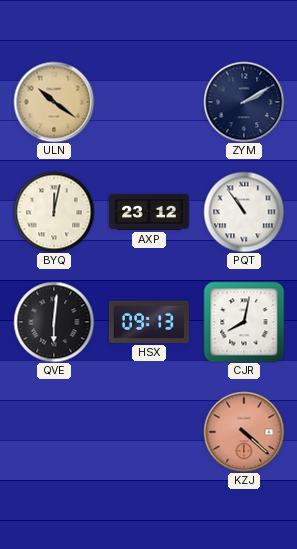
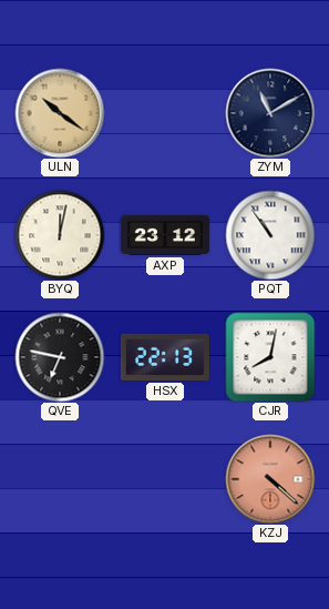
ZYM: 2:10 -> 11:10
QVE: 6:01 -> 6:47
HSX: 09:13 -> 22:13
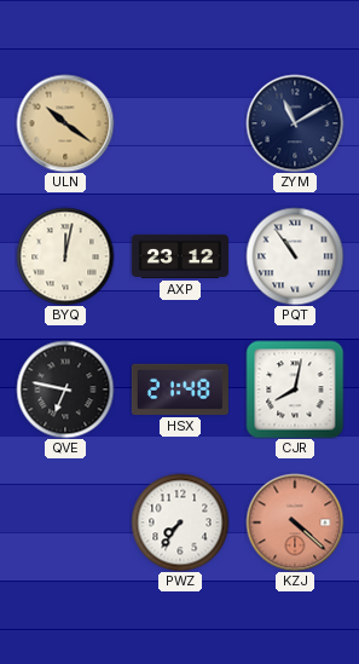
HSX: 22:13 -> 21:48
PWZ: none -> 7:36
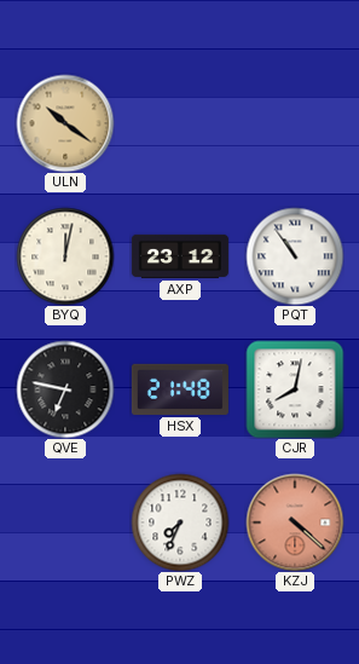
ZYM: 11:10 -> none
PWZ: 7:36 -> 7:34
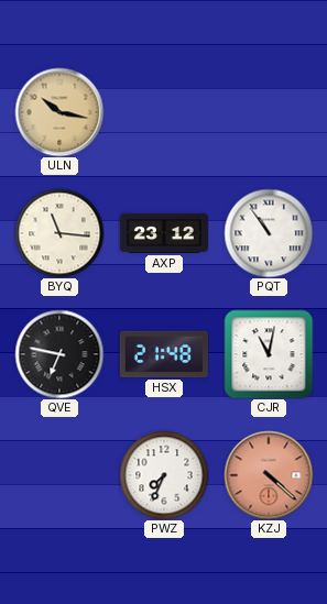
ULN: 10:21 -> 10:17
BYQ: 12:02 -> 11:16
CJR: 8:02 -> 11:02
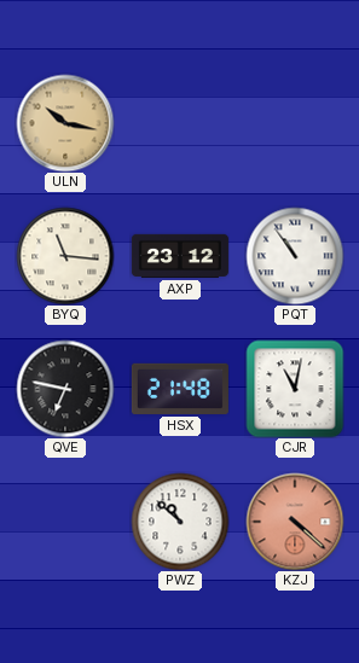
PWZ: 7:34 -> 10:52
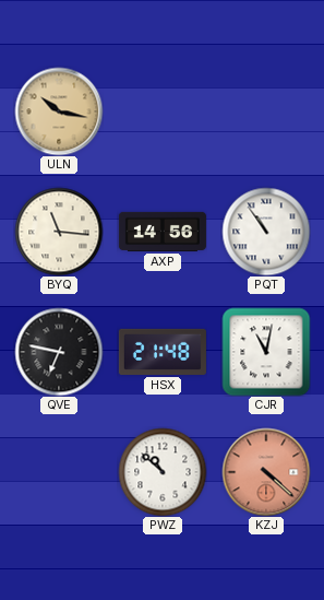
AXP: 23:12 -> 14:56
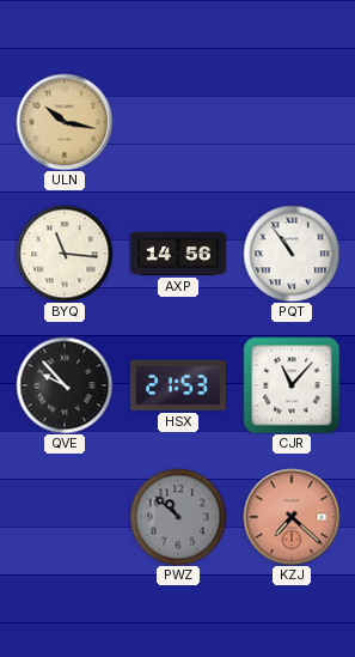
QVE: 6:47 -> 9:53
HSX: 21:48 -> 21:53
CJR: 11:02 -> 11:07
PWZ dial: white -> grey
KZJ: 4:22 -> 7:22
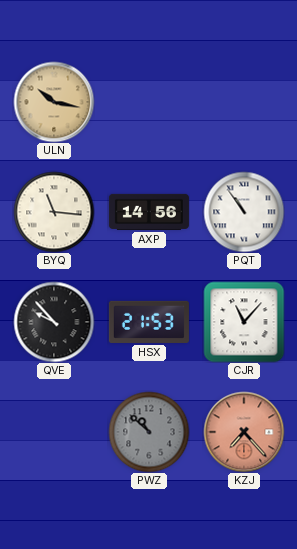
KZJ: 7:22 -> 7:23
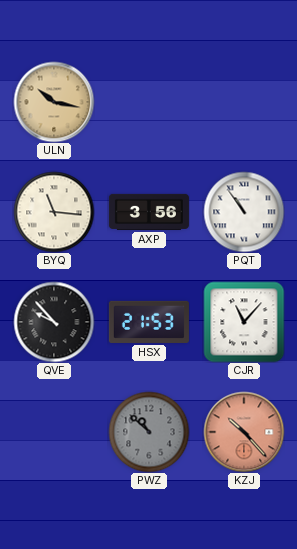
AXP: 14:56 -> 3:56
KZJ: 7:23 -> 10:23
